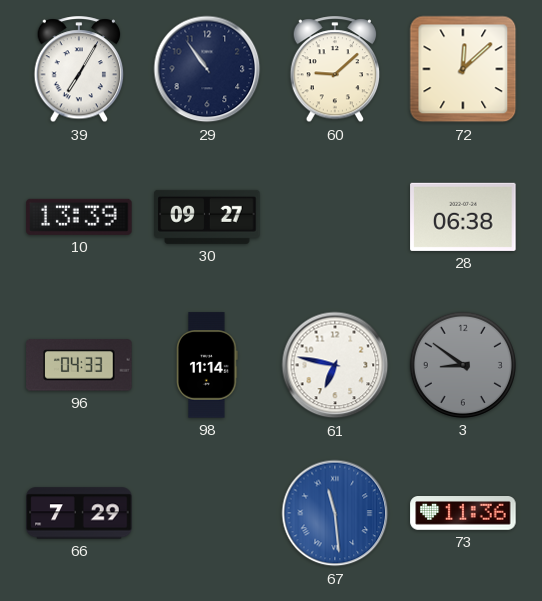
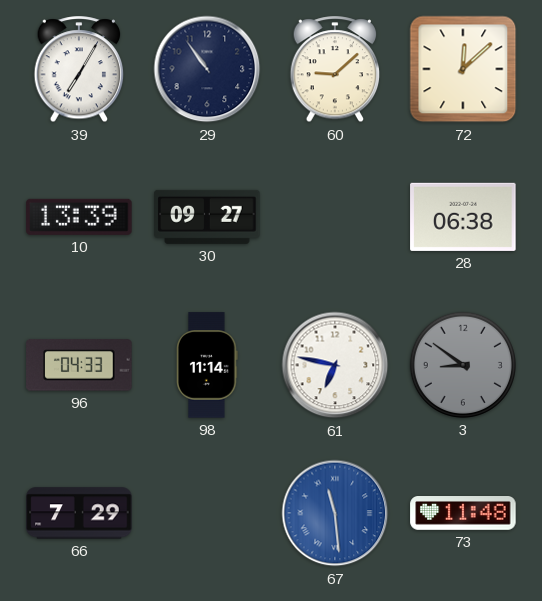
73: 11:36 -> 11:48
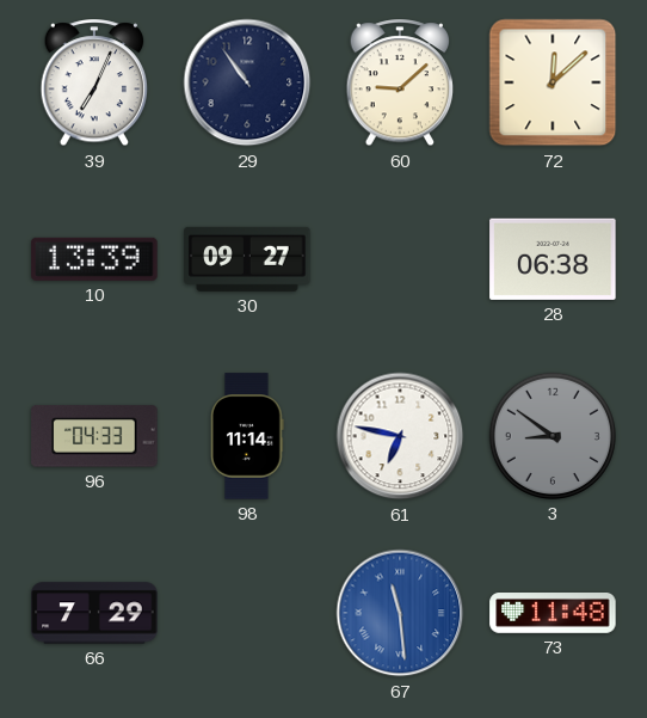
39: 7:05 -> 7:04
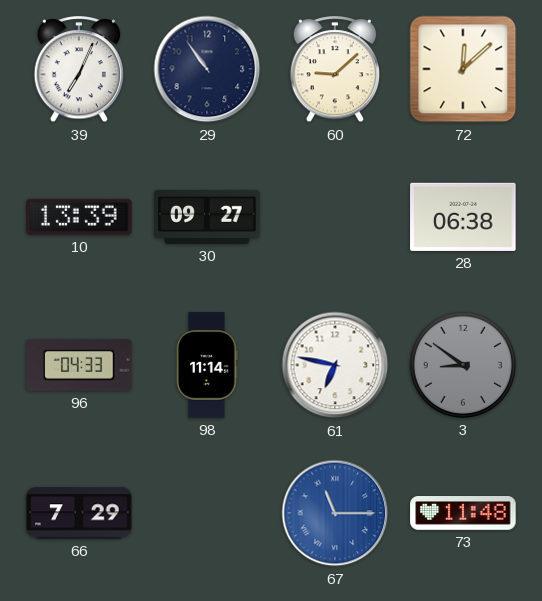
67: 11:29 -> 11:15
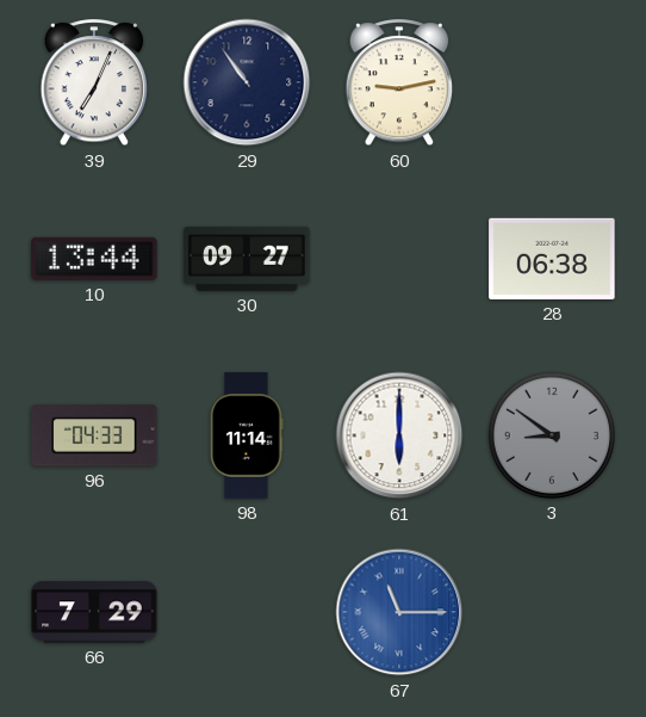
60: 9:08 -> 9:13
72: 12:08 -> none
10: 13:39 -> 13:44
61: 6:47 -> 6:00
73: 11:48 -> none
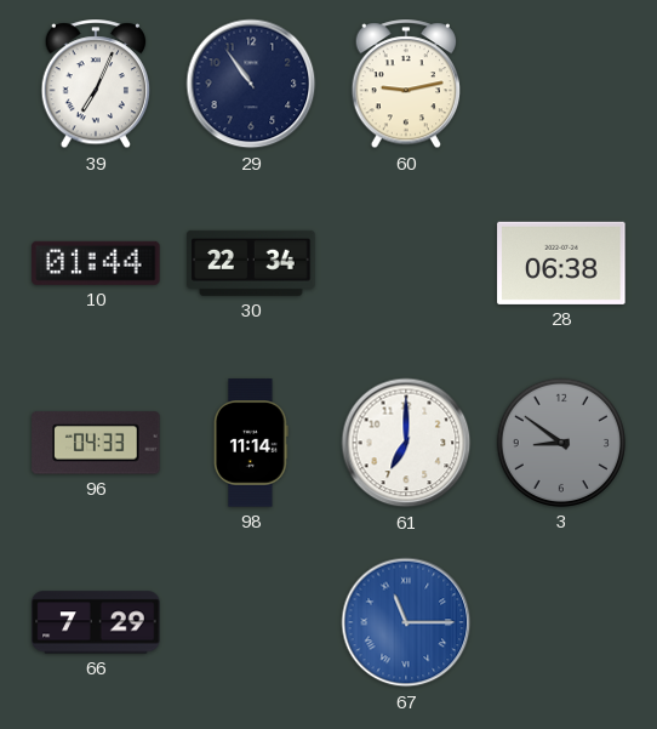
10: 13:44 -> 01:44
30: 09:27 -> 22:34
61: 6:00 -> 7:00
